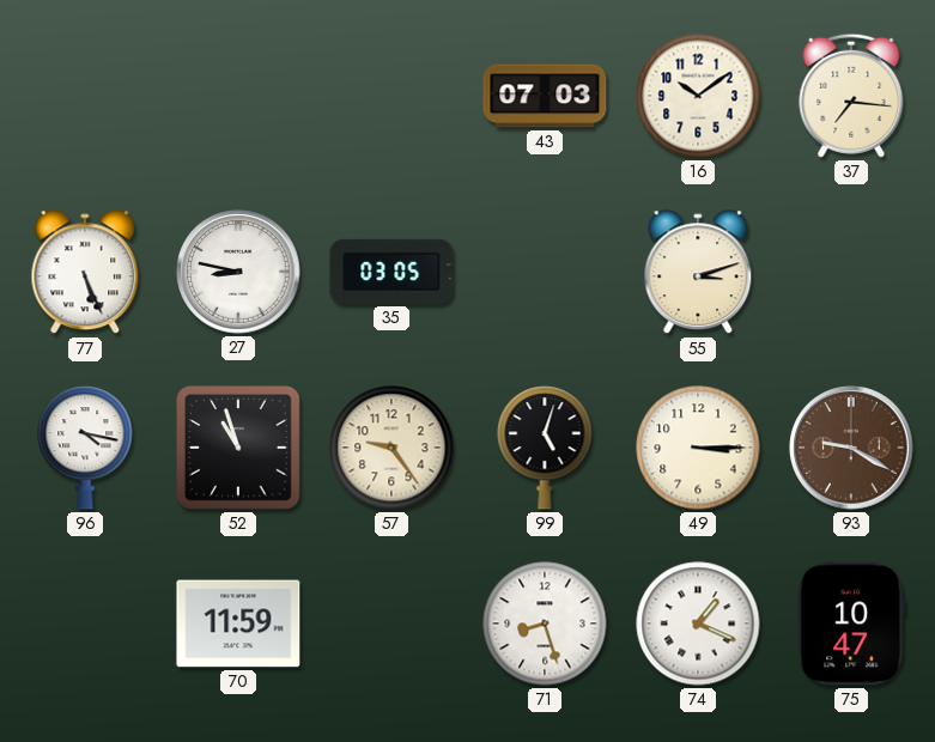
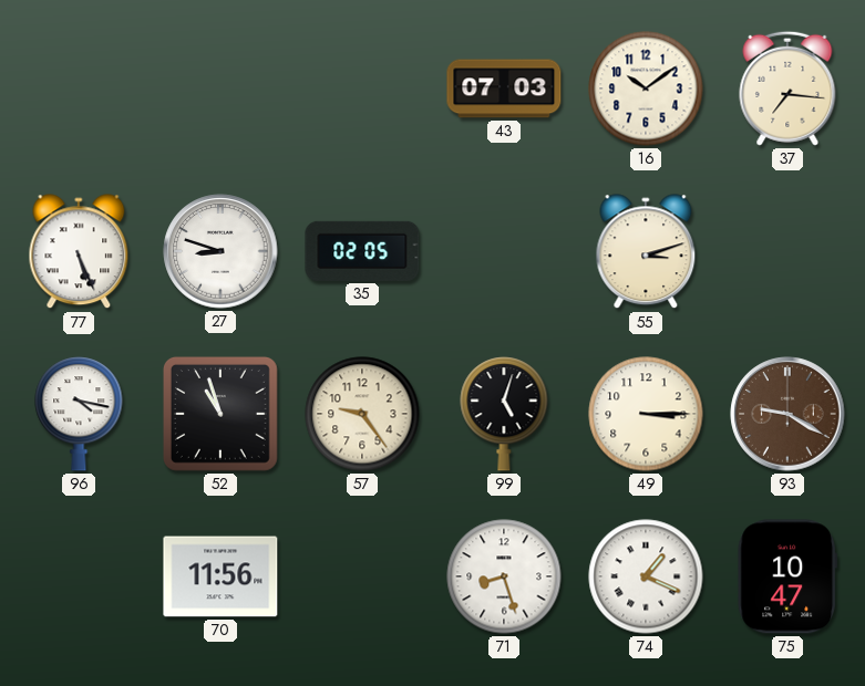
27: 8:47 -> 8:48
35: 03:05 -> 02:05
70: 11:59 -> 11:56
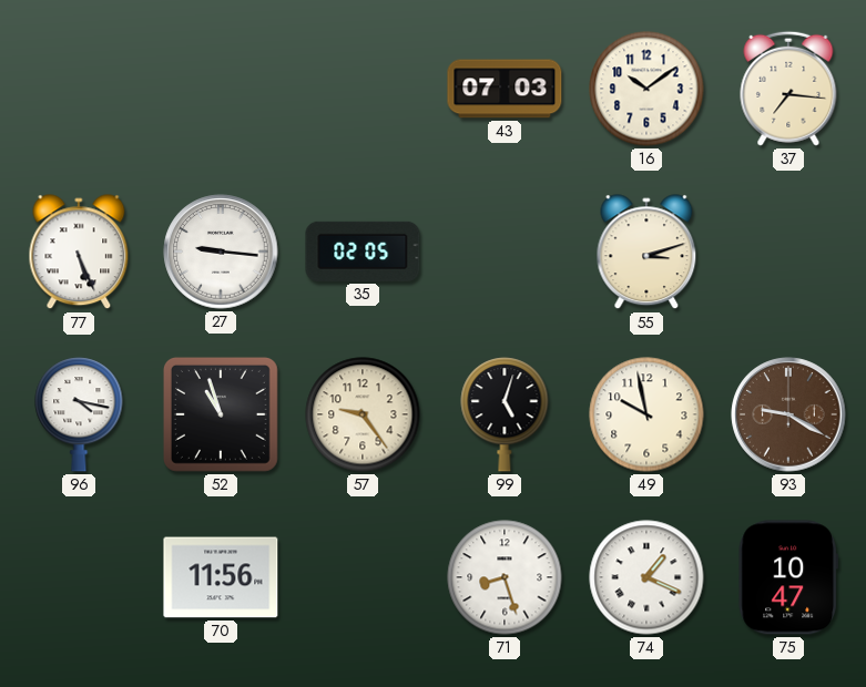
27: 8:48 -> 9:16
49: 3:15 -> 9:58
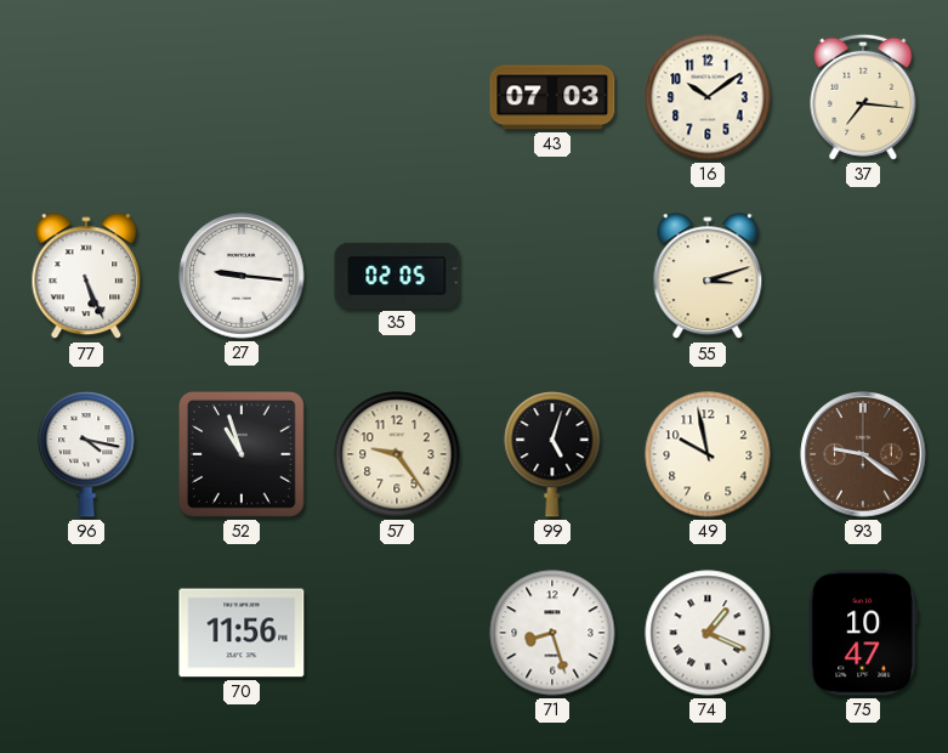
93: 9:20 -> 9:21
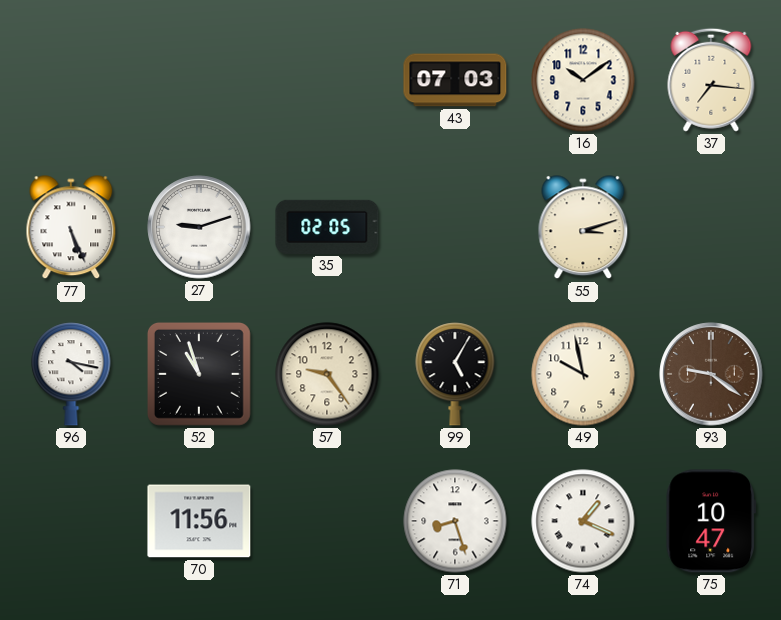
27: 9:16 -> 9:12
99: 5:03 -> 5:05
